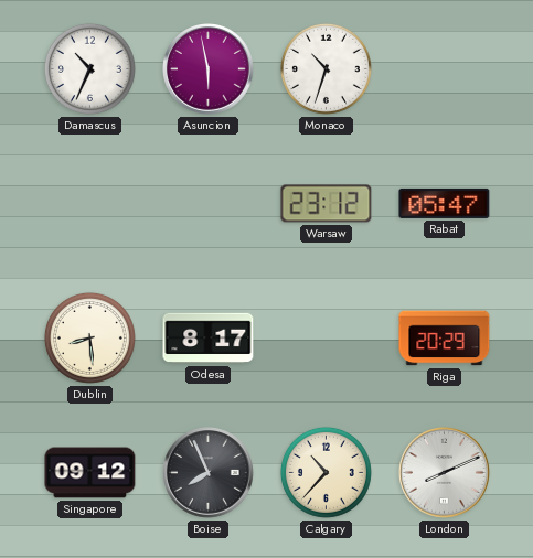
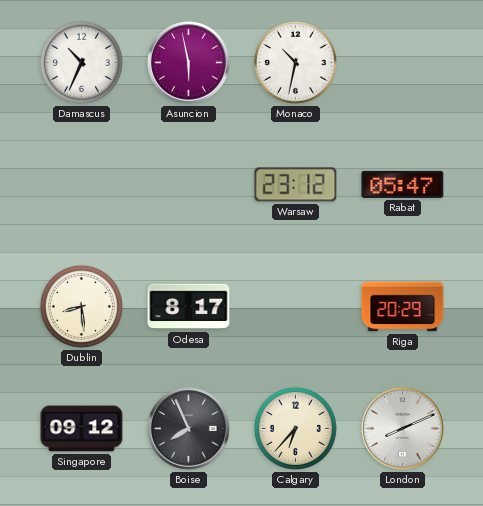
Monaco: 10:33 -> 10:32
Calgary: 10:37 -> 6:37
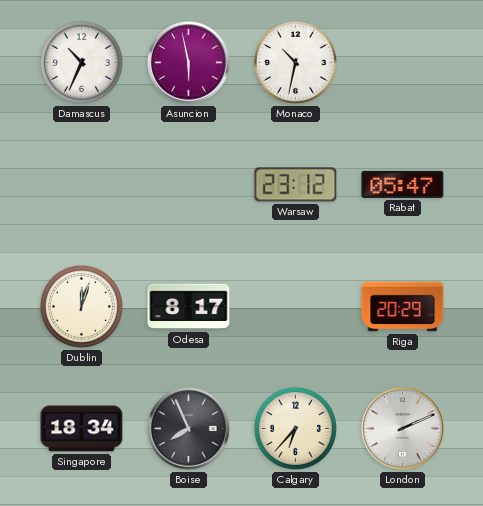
Dublin: 8:29 -> 12:03
Singapore: 09:12 -> 18:34
London: 8:11 -> 2:11
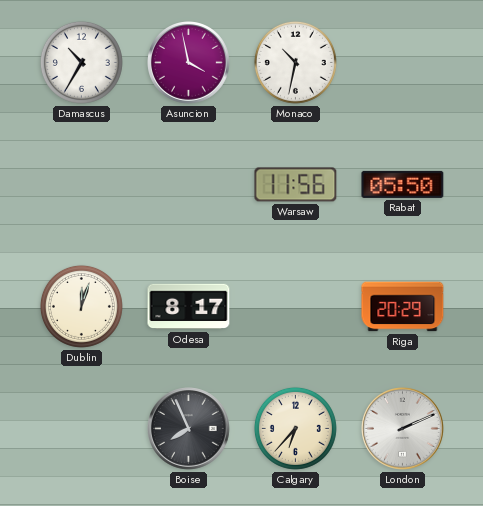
Damascus: 10:34 -> 10:35
Asuncion: 5:58 -> 3:58
Warsaw: 23:12 -> 11:56
Rabat: 05:47 -> 05:50
Singapore: 18:34 -> none
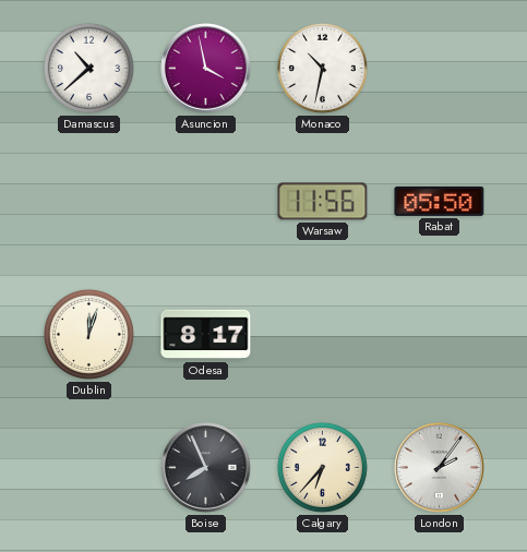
Damascus: 10:35 -> 10:38
Riga: 20:29 -> none
London: 2:11 -> 2:06
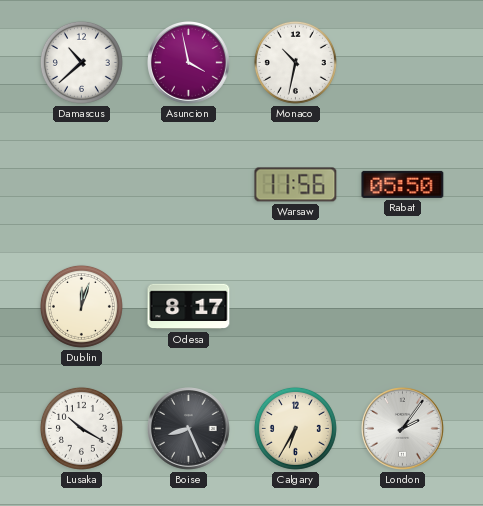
Lusaka: none -> 10:20
Boise: 7:56 -> 8:26
Calgary: 6:37 -> 6:35
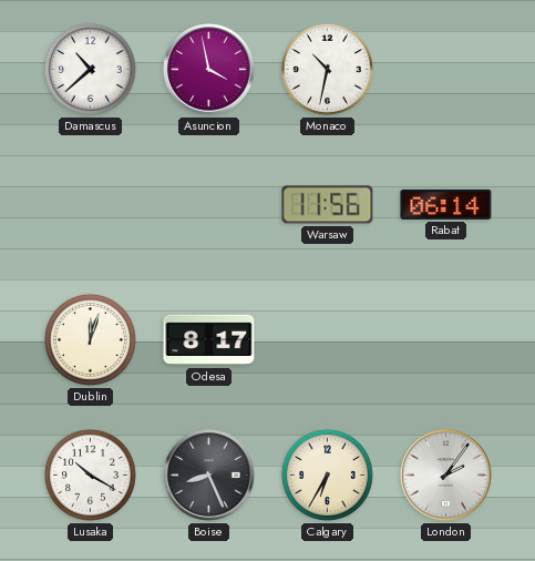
Rabat: 05:50 -> 06:14
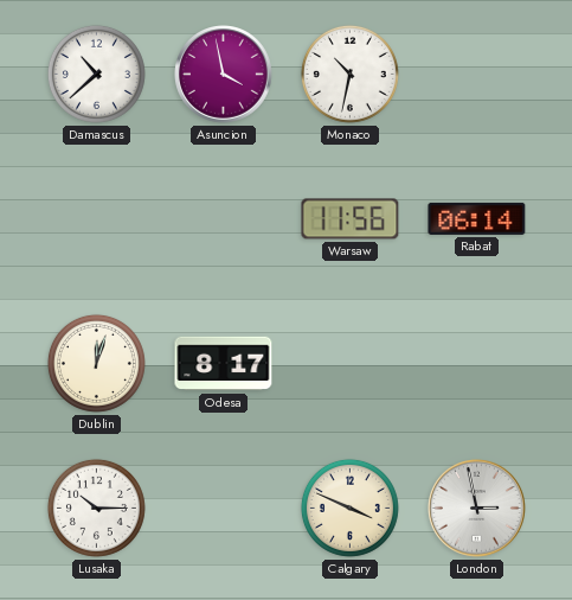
Lusaka: 10:20 -> 10:15
Boise: 8:26 -> none
Calgary: 6:35 -> 3:49
London: 2:06 -> 2:58
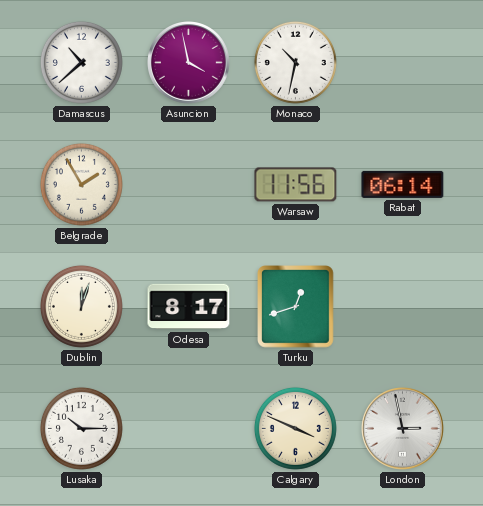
Belgrade: none -> 1:55
Turku: none -> 12:42
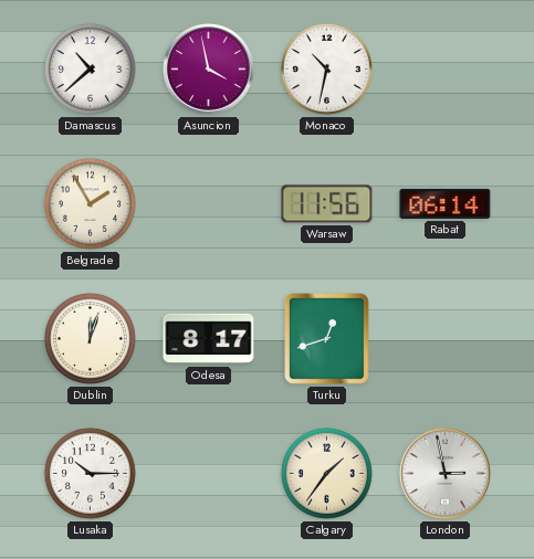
Calgary: 3:49 -> 1:36
